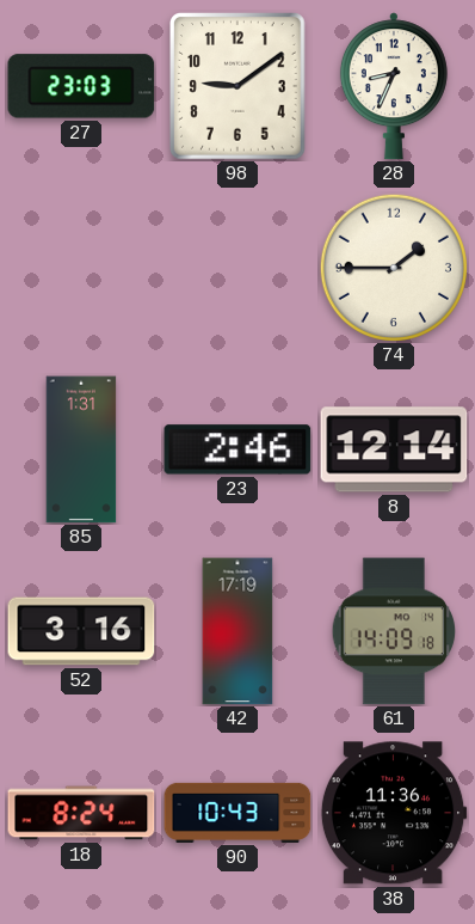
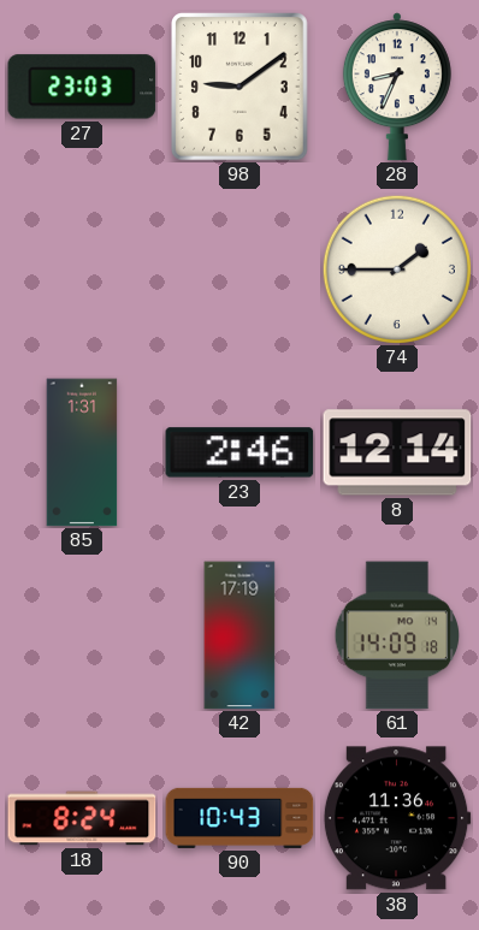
52: 3:16 -> none
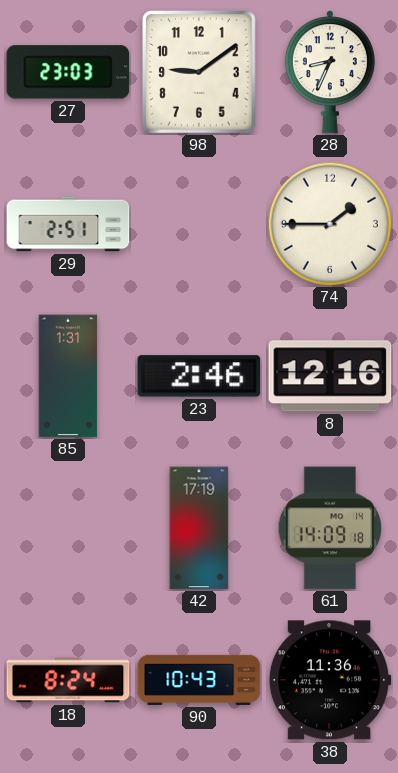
29: none -> 2:51
8: 12:14 -> 12:16
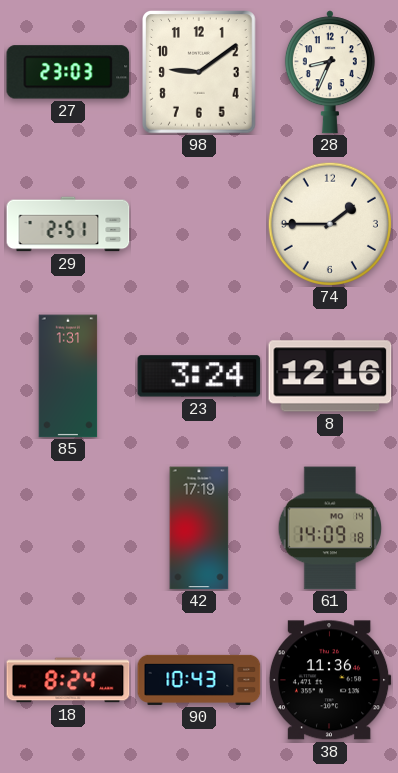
23: 2:46 -> 3:24
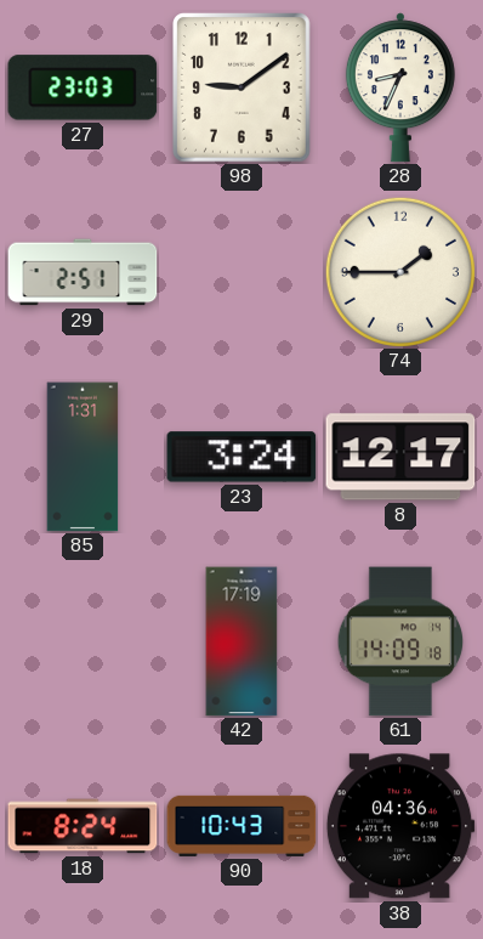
8: 12:16 -> 12:17
38: 11:36 -> 04:36
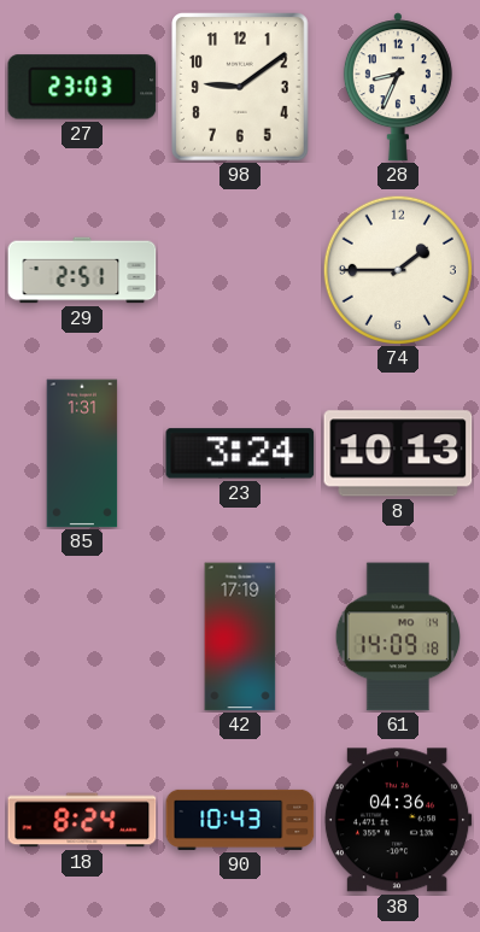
8: 12:17 -> 10:13
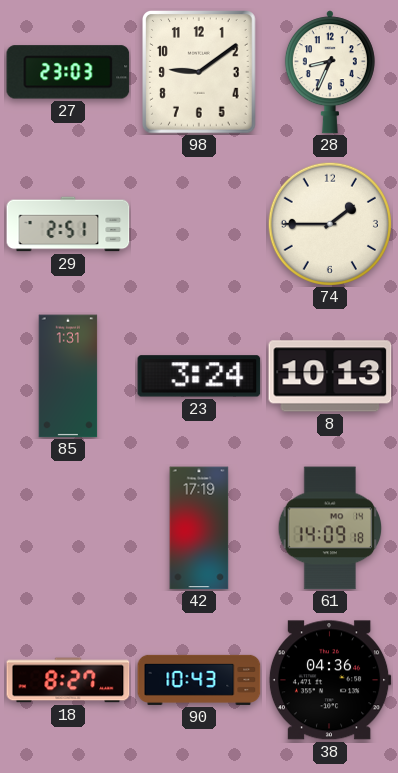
18: 8:24 -> 8:27
